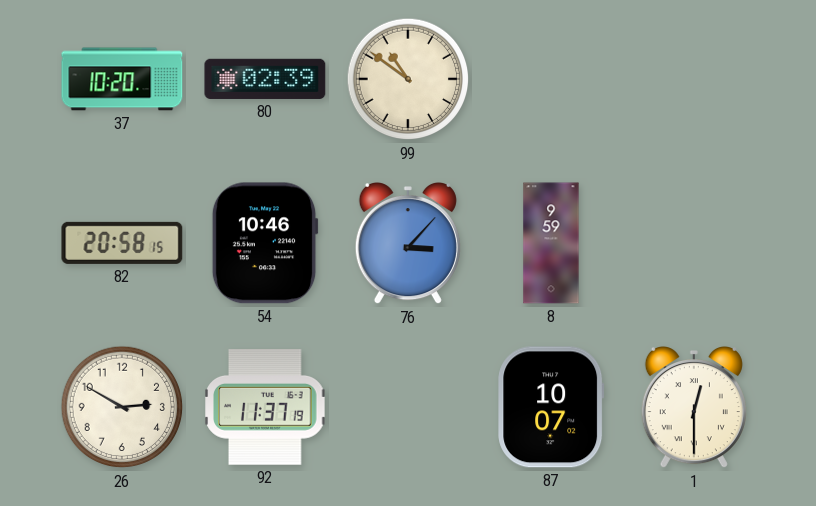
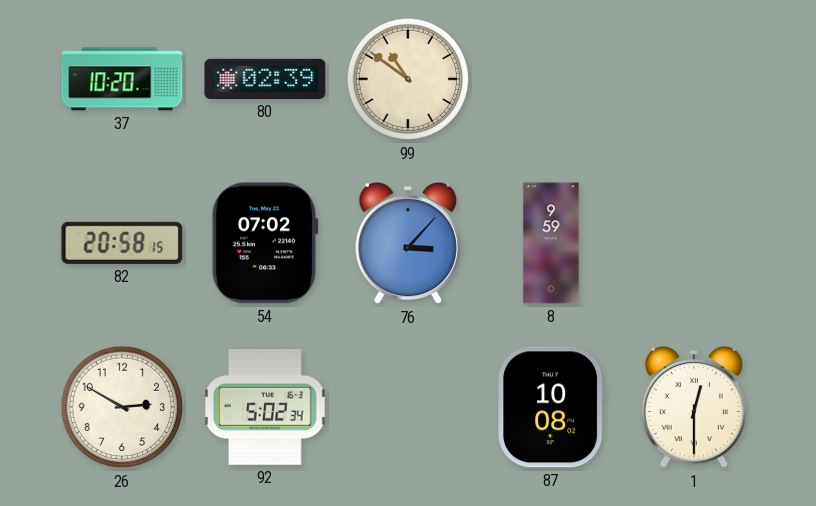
54: 10:46 -> 07:02
92: 11:37 -> 5:02
87: 10:07 -> 10:08
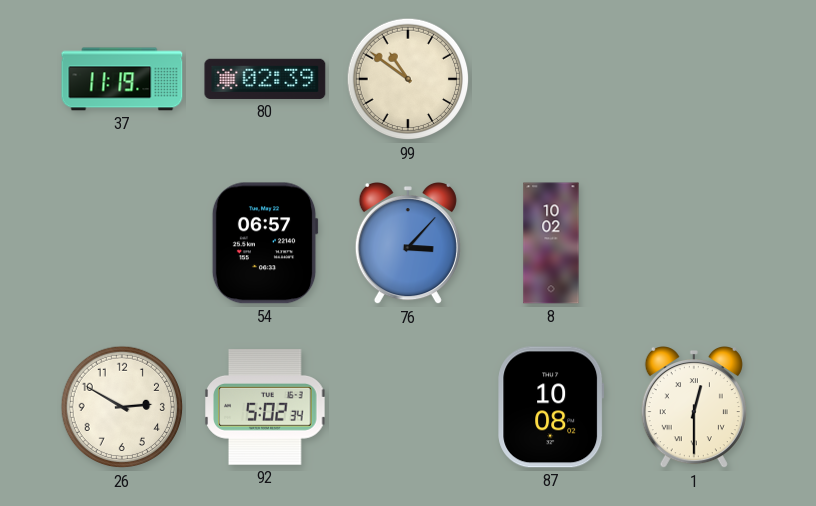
37: 10:20 -> 11:19
82: 20:58 -> none
54: 07:02 -> 06:57
8: 9:59 -> 10:02
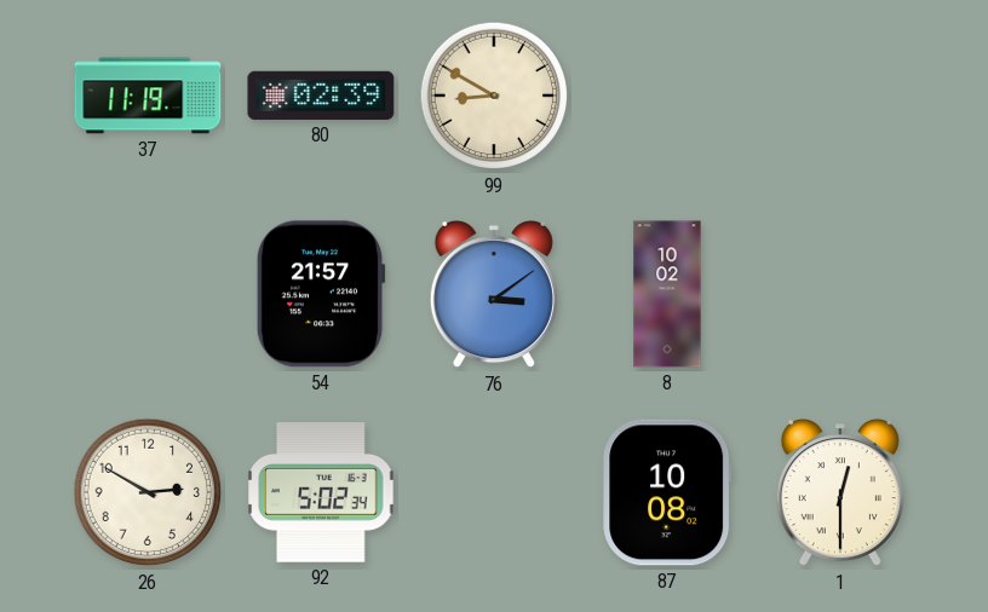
99: 10:51 -> 8:50
54: 06:57 -> 21:57
76: 3:07 -> 3:09
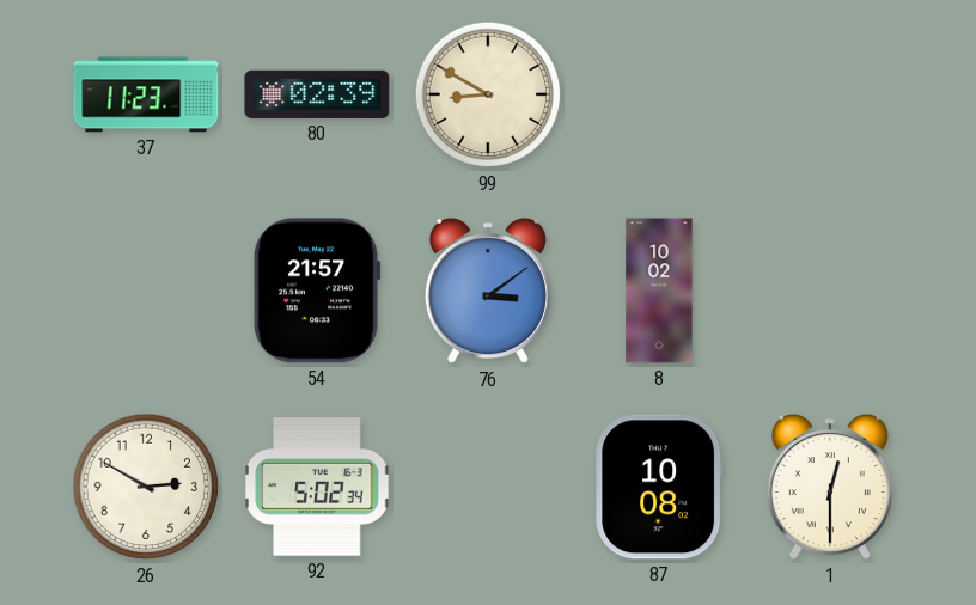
37: 11:19 -> 11:23
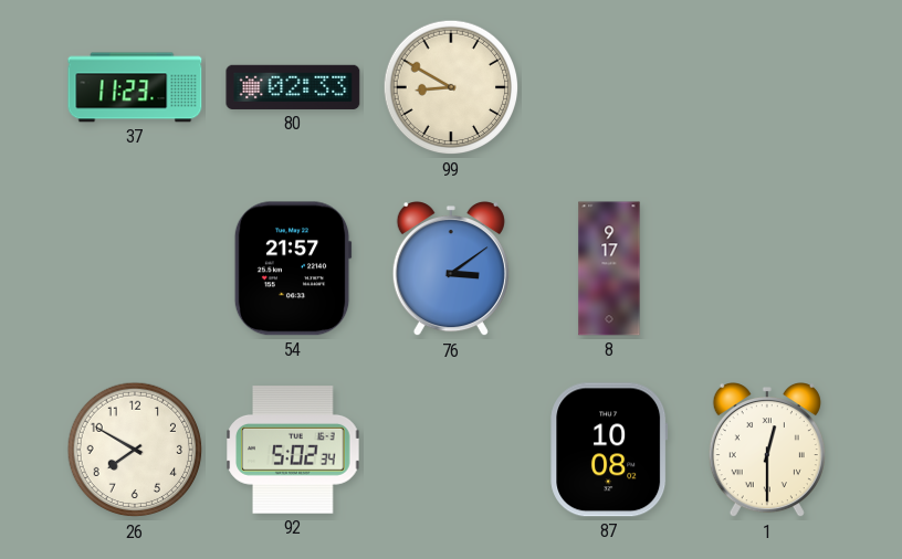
80: 02:39 -> 02:33
8: 10:02 -> 9:17
26: 2:50 -> 7:50
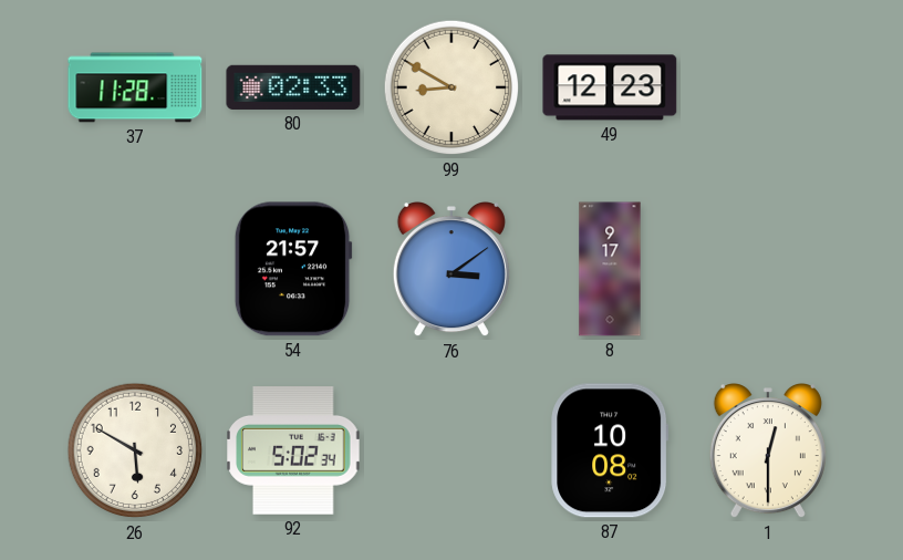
37: 11:23 -> 11:28
49: none -> 12:23
26: 7:50 -> 5:50
